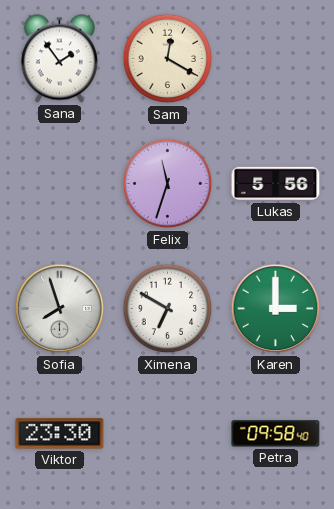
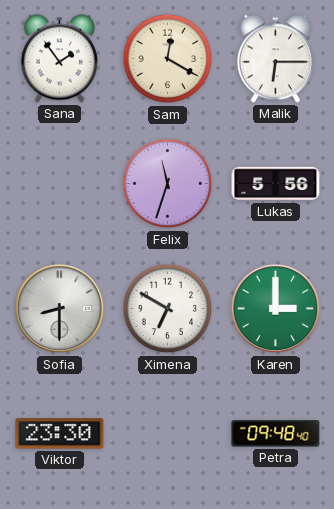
Malik: none -> 6:15
Sofia: 7:57 -> 8:30
Petra: 09:58 -> 09:48
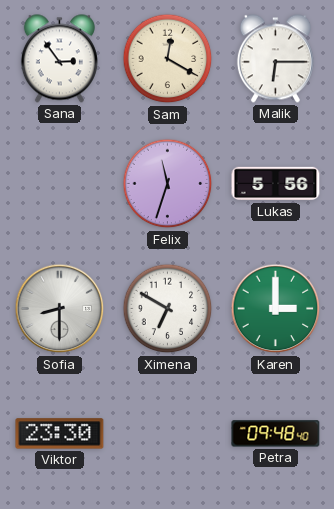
Sana: 1:54 -> 2:54
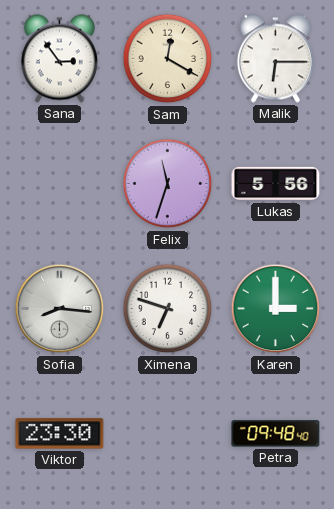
Sofia: 8:30 -> 8:16
Ximena: 6:50 -> 6:48
